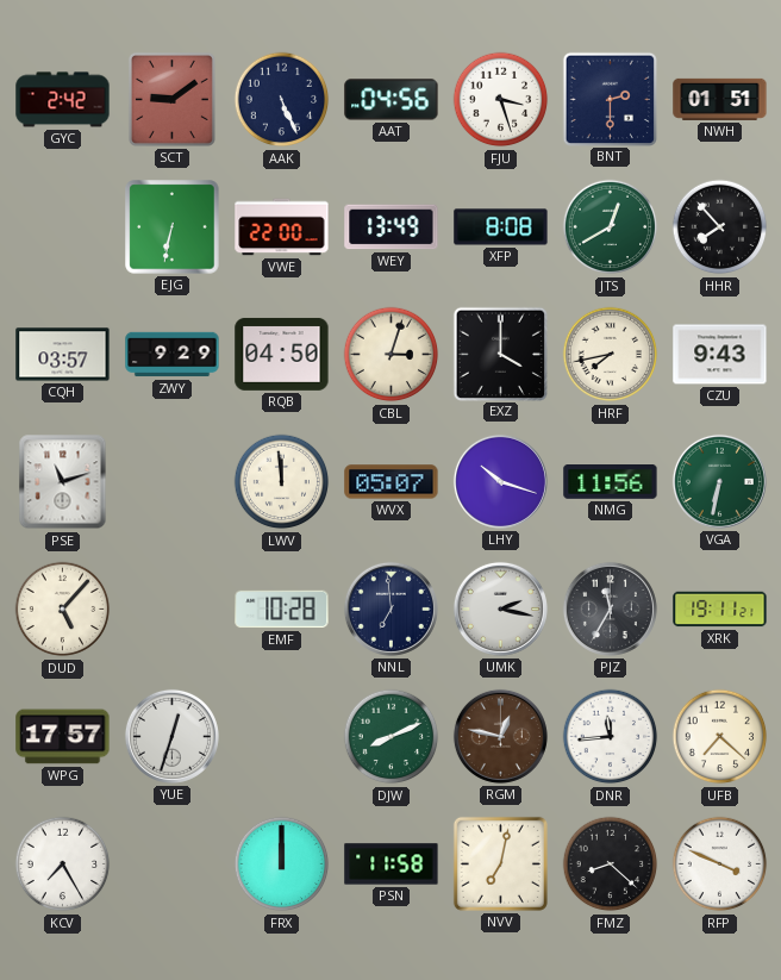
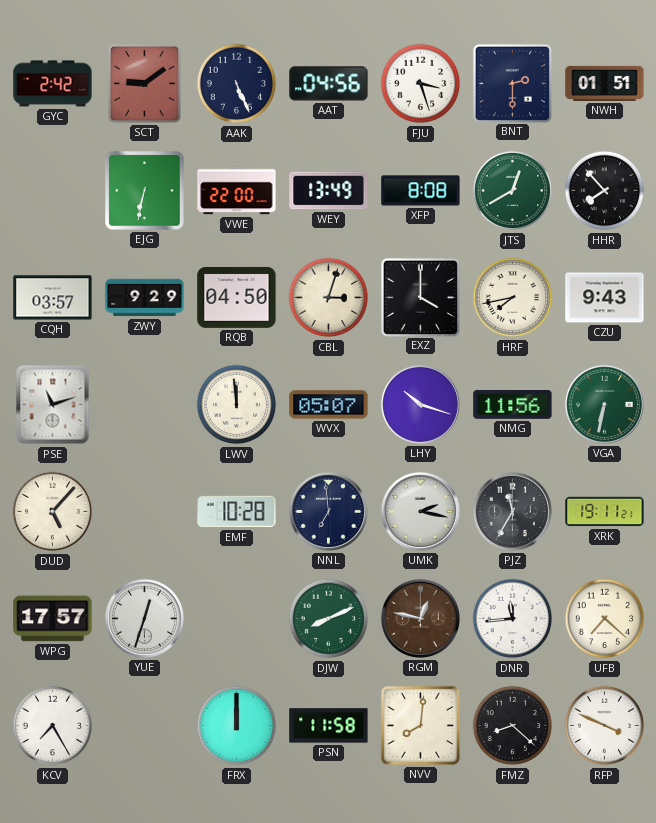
NVV: 7:02 -> 8:01
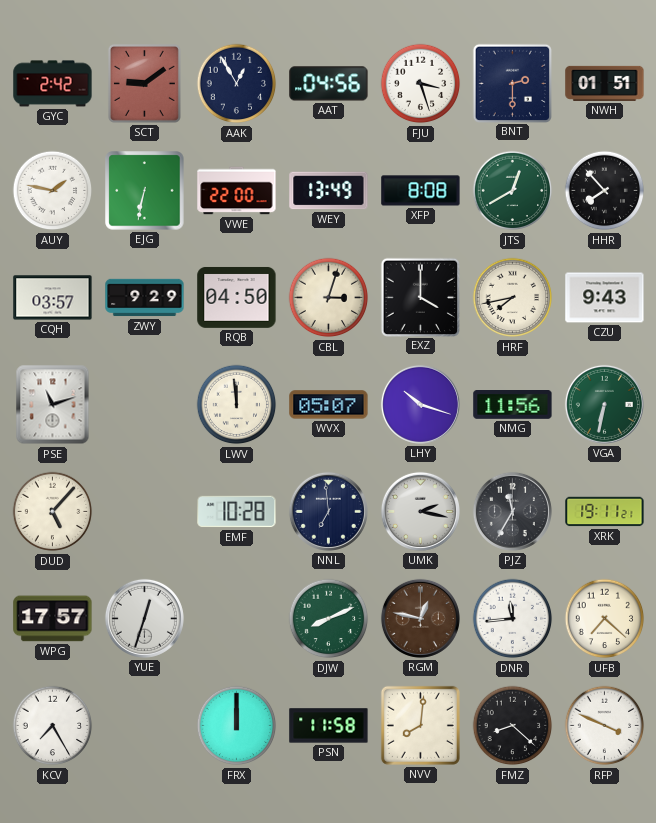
AAK: 5:26 -> 12:55
AUY: none -> 1:47
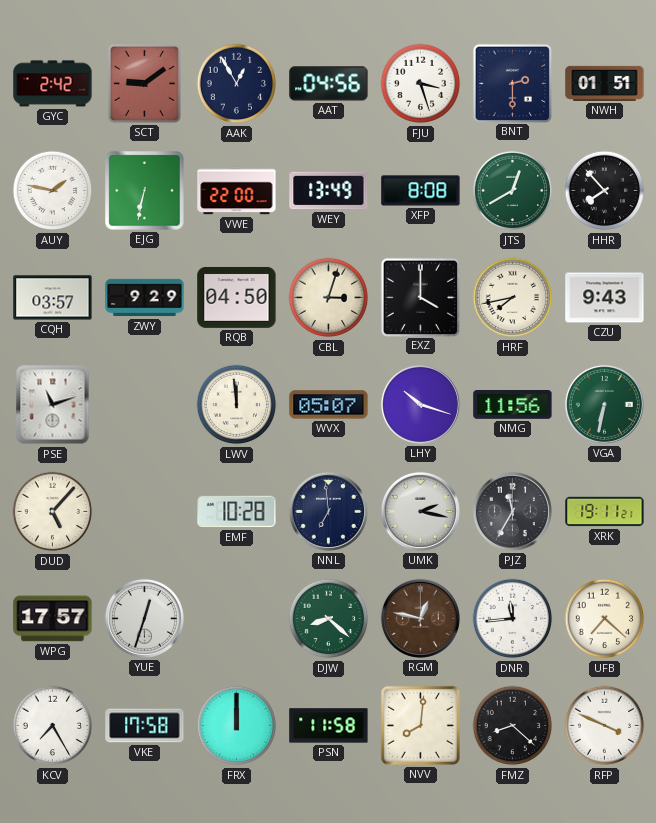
DJW: 8:11 -> 8:22
VKE: none -> 17:58
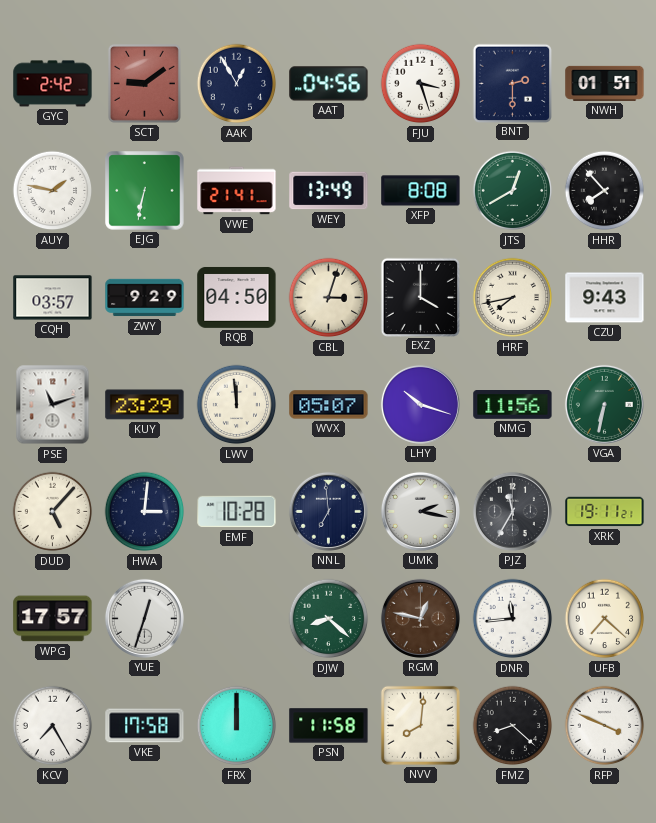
VWE: 22:00 -> 21:41
KUY: none -> 23:29
HWA: none -> 3:01
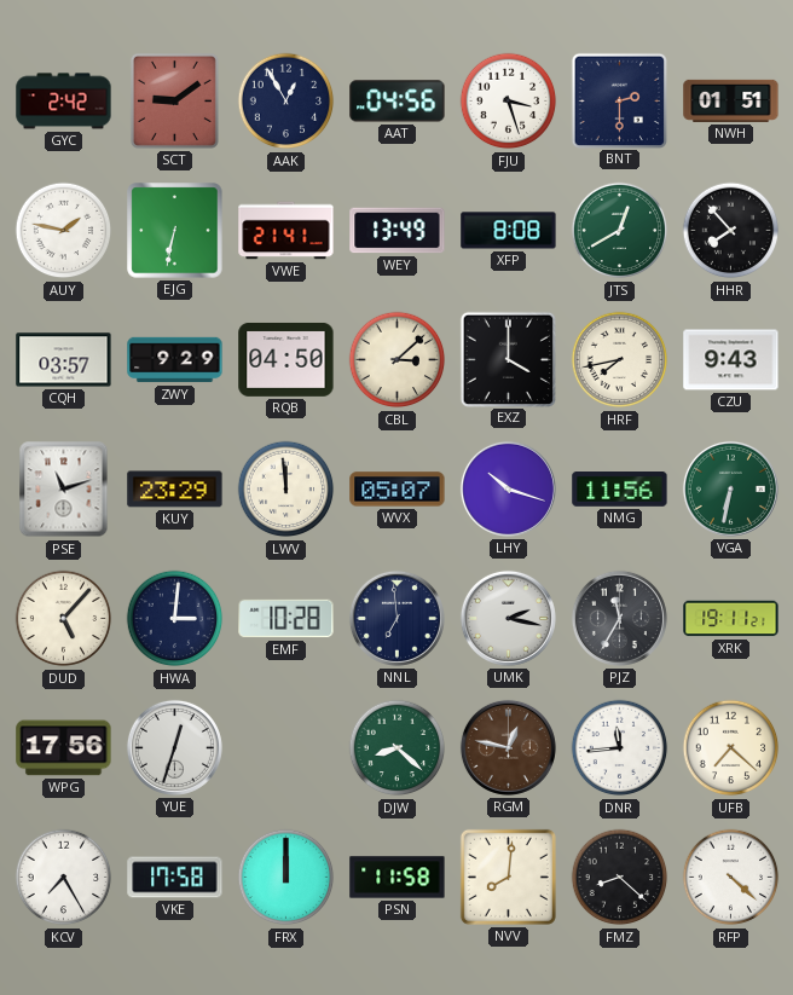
CBL: 3:03 -> 3:08
WPG: 17:57 -> 17:56
RFP: 3:49 -> 4:22
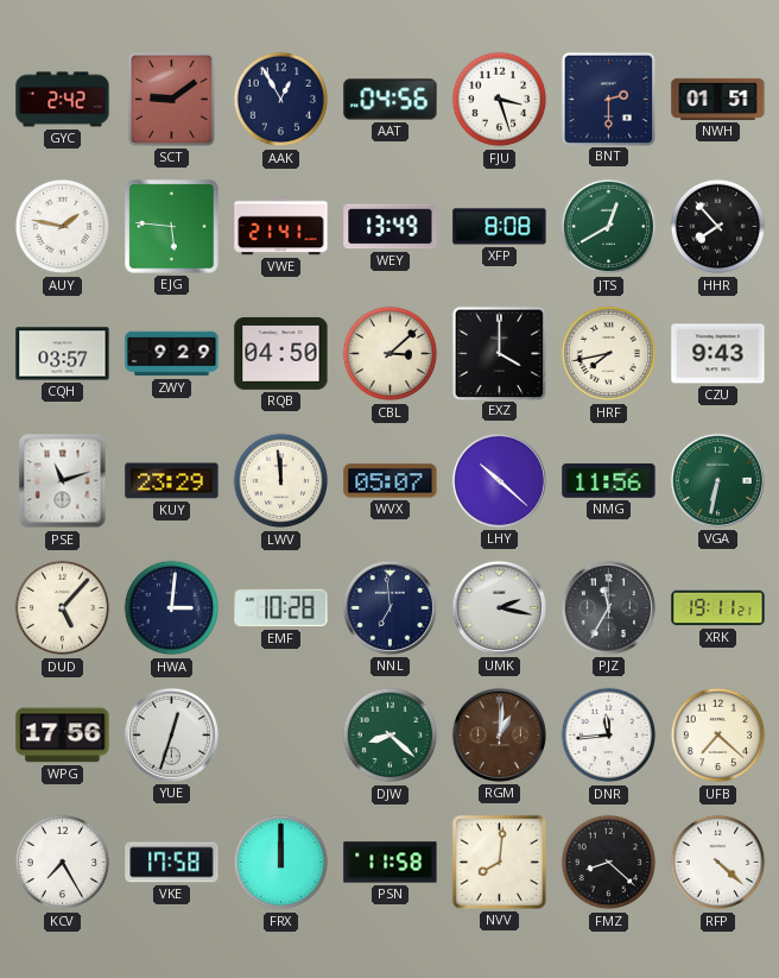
EJG: 6:32 -> 5:46
LHY: 10:18 -> 10:22
RGM: 12:47 -> 1:01
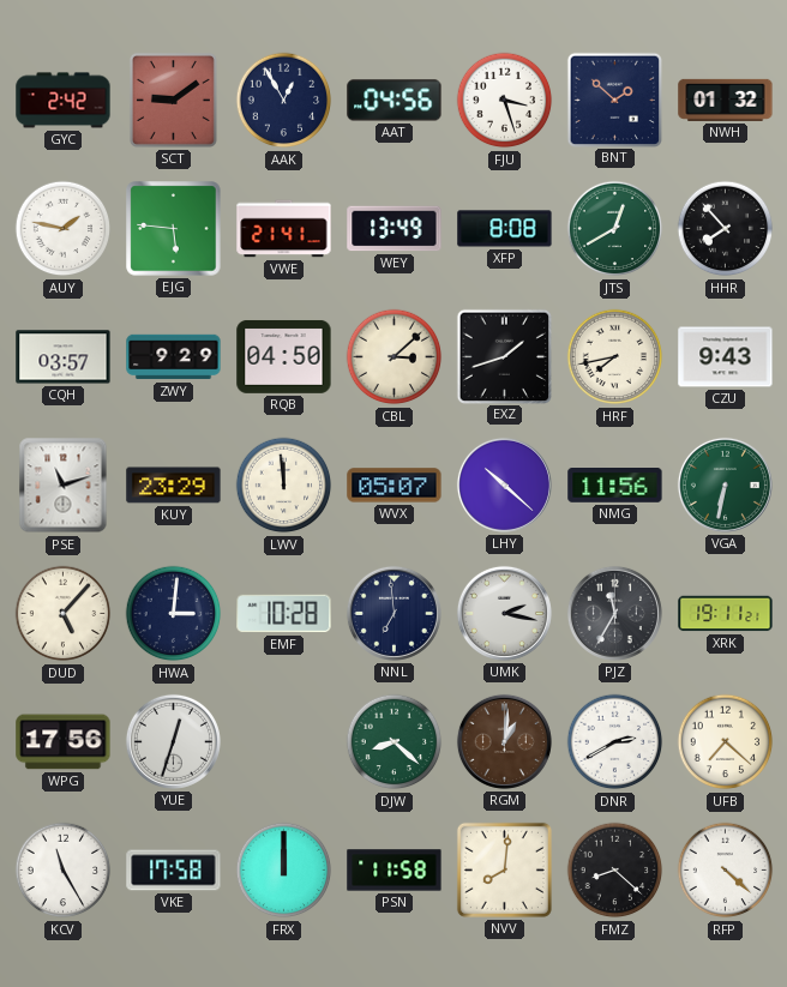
BNT: 2:30 -> 1:52
NWH: 01:51 -> 01:32
EXZ: 4:00 -> 1:42
DNR: 11:44 -> 2:40
KCV: 7:25 -> 11:25
